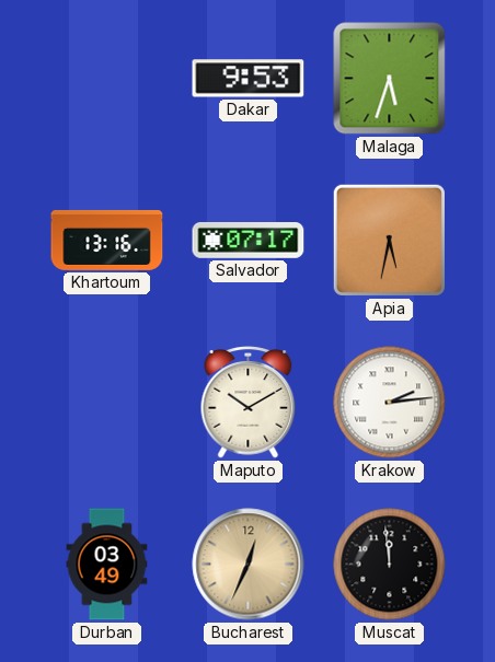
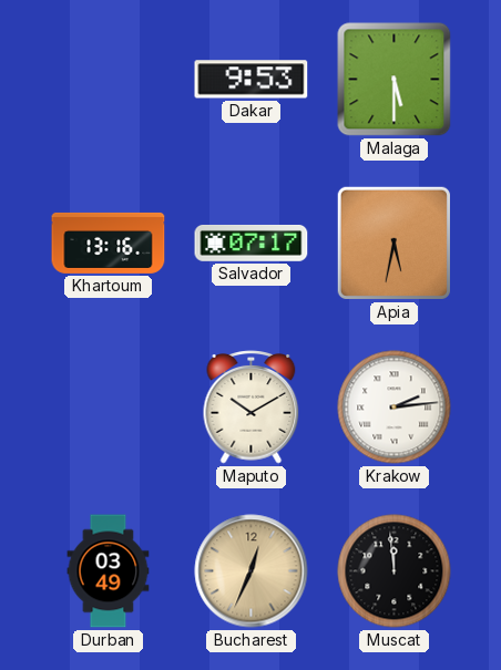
Malaga: 5:33 -> 5:30
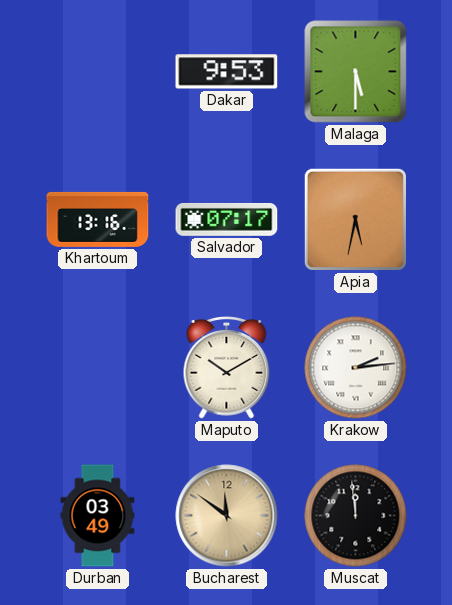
Bucharest: 12:34 -> 11:51
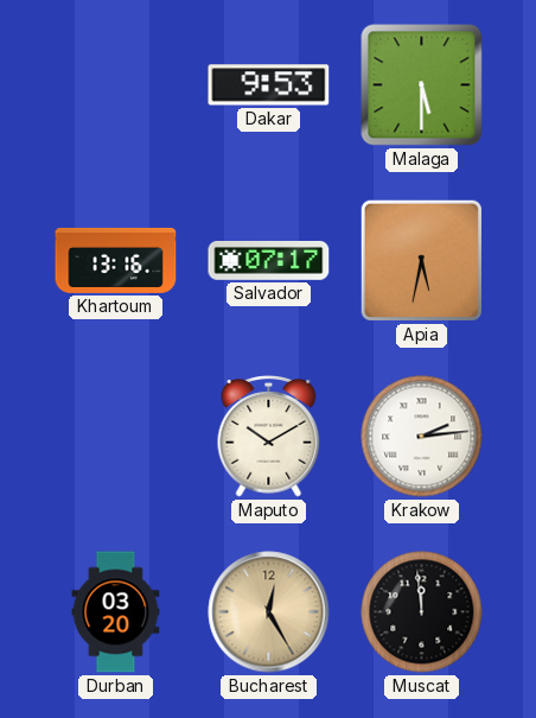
Durban: 03:49 -> 03:20
Bucharest: 11:51 -> 12:25
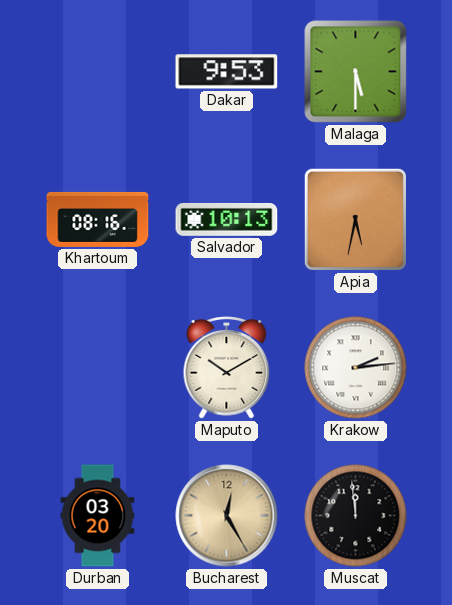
Khartoum: 13:16 -> 08:16
Salvador: 07:17 -> 10:13
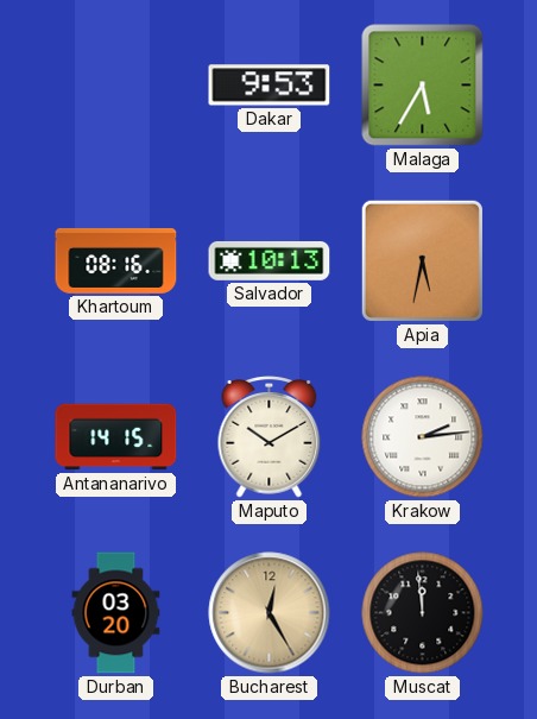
Malaga: 5:30 -> 5:35
Antananarivo: none -> 14:15
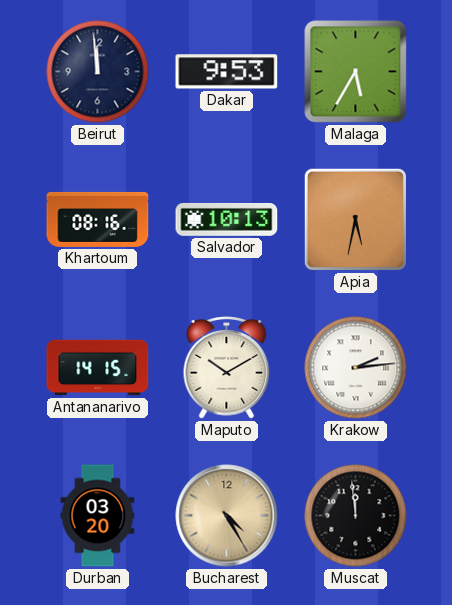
Beirut: none -> 11:59
Bucharest: 12:25 -> 4:25
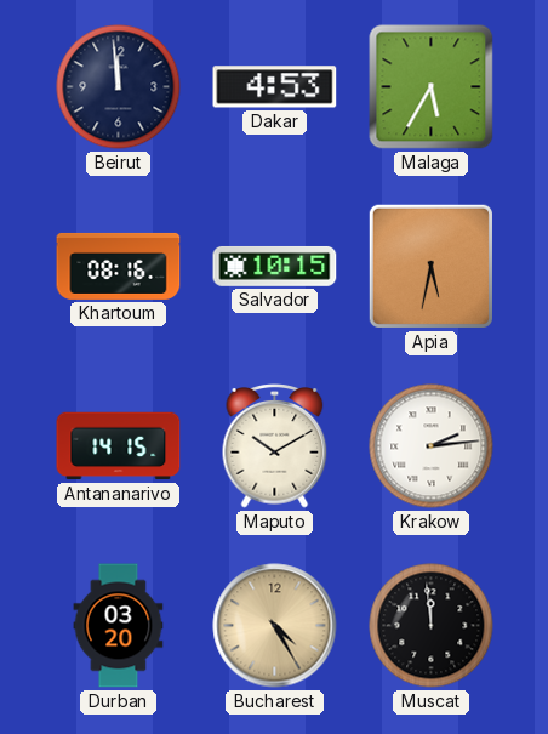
Dakar: 9:53 -> 4:53
Salvador: 10:13 -> 10:15
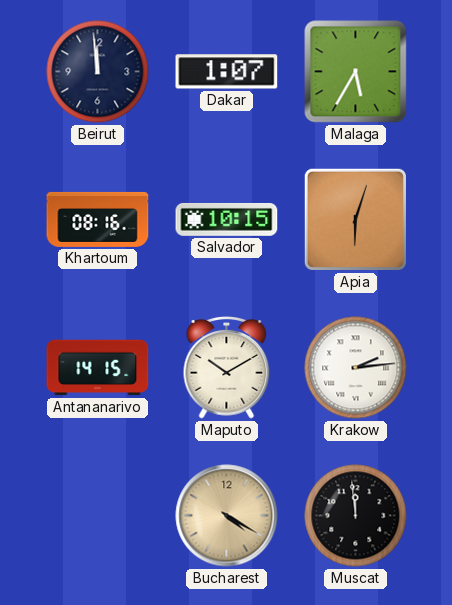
Dakar: 4:53 -> 1:07
Apia: 5:32 -> 6:03
Durban: 03:20 -> none
Bucharest: 4:25 -> 4:20
